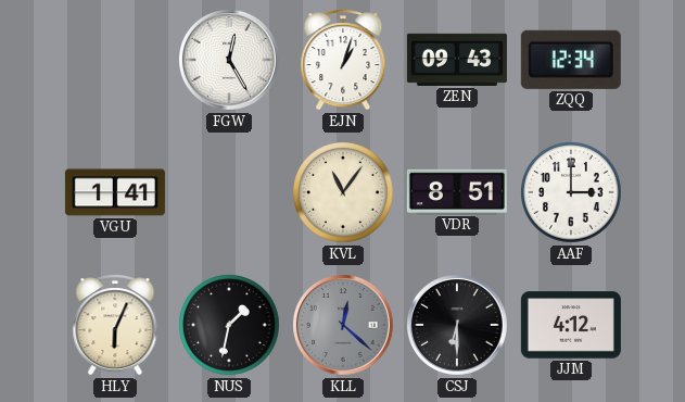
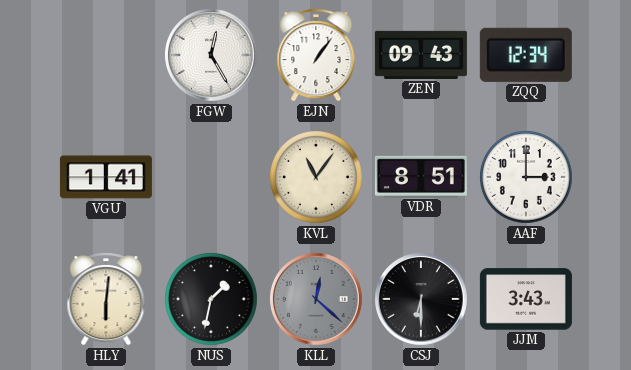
EJN: 1:03 -> 1:06
HLY: 6:04 -> 6:01
JJM: 4:12 -> 3:43
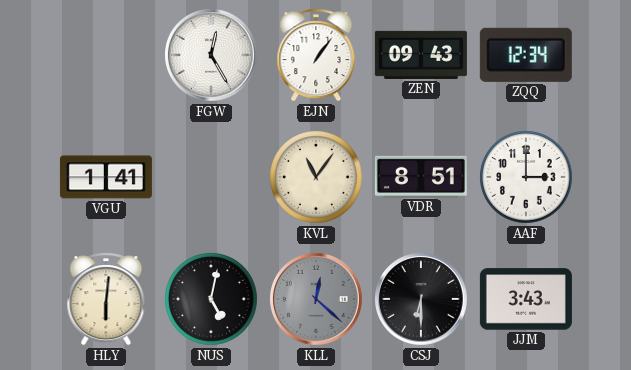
NUS: 1:32 -> 5:02
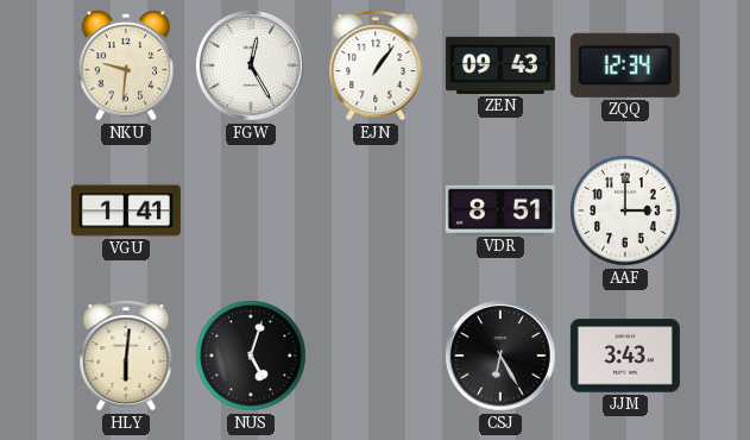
NKU: none -> 9:31
KVL: 11:06 -> none
NUS: 5:02 -> 5:03
KLL: 12:22 -> none
CSJ: 6:30 -> 6:25
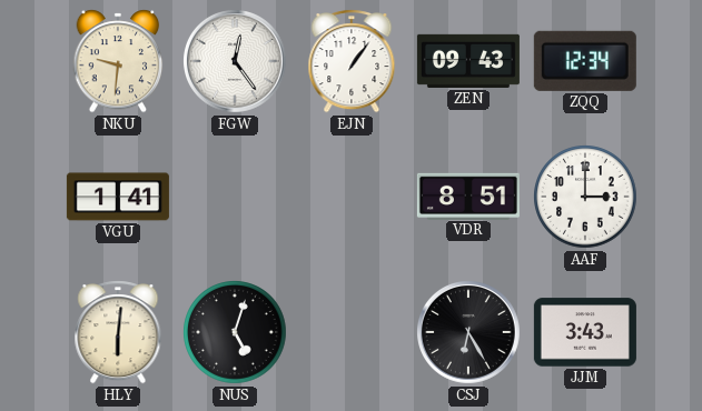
FGW: 12:25 -> 12:24
